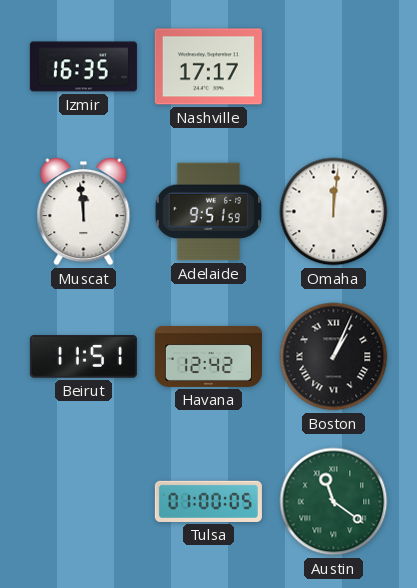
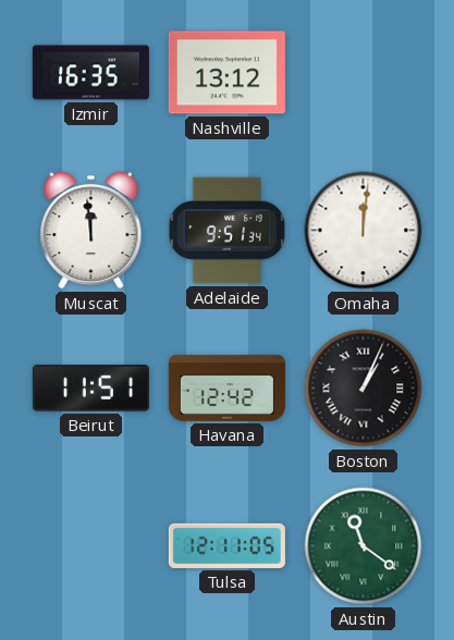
Nashville: 17:17 -> 13:12
Adelaide: 9:51:59 -> 9:51:34
Tulsa: 01:00 -> 12:11
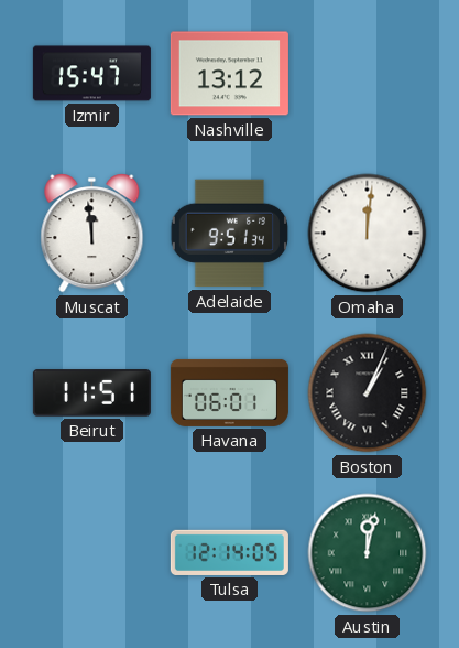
Izmir: 16:35 -> 15:47
Havana: 12:42 -> 06:01
Tulsa: 12:11 -> 12:14
Austin: 11:21 -> 12:02
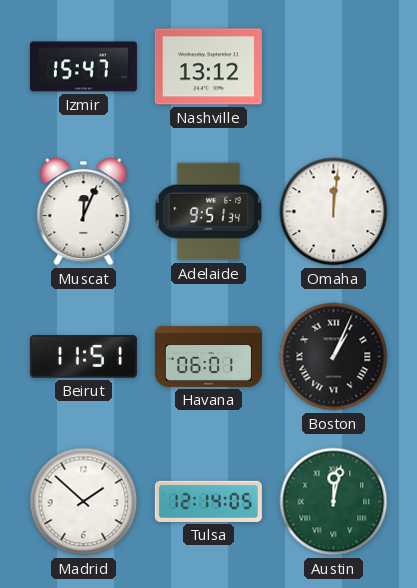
Muscat: 11:59 -> 12:04
Madrid: none -> 1:52
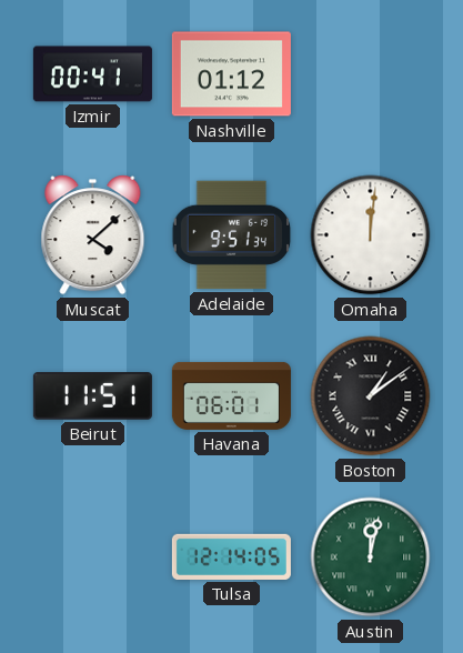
Izmir: 15:47 -> 00:41
Nashville: 13:12 -> 01:12
Muscat: 12:04 -> 4:08
Boston: 1:04 -> 1:09
Madrid: 1:52 -> none
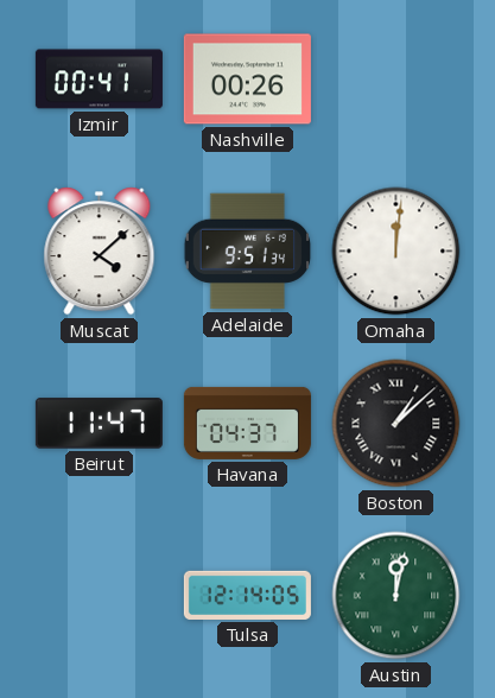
Nashville: 01:12 -> 00:26
Beirut: 11:51 -> 11:47
Havana: 06:01 -> 04:37
Boston: 1:09 -> 1:08
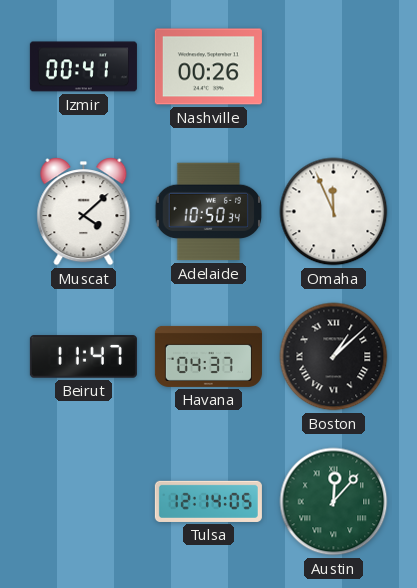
Adelaide: 9:51 -> 10:50
Omaha: 12:01 -> 11:56
Austin: 12:02 -> 12:07
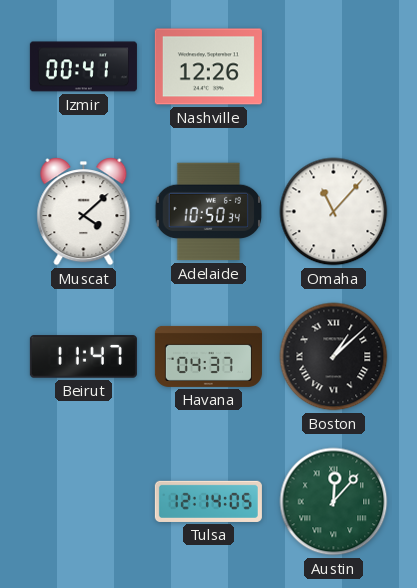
Nashville: 00:26 -> 12:26
Omaha: 11:56 -> 11:07
